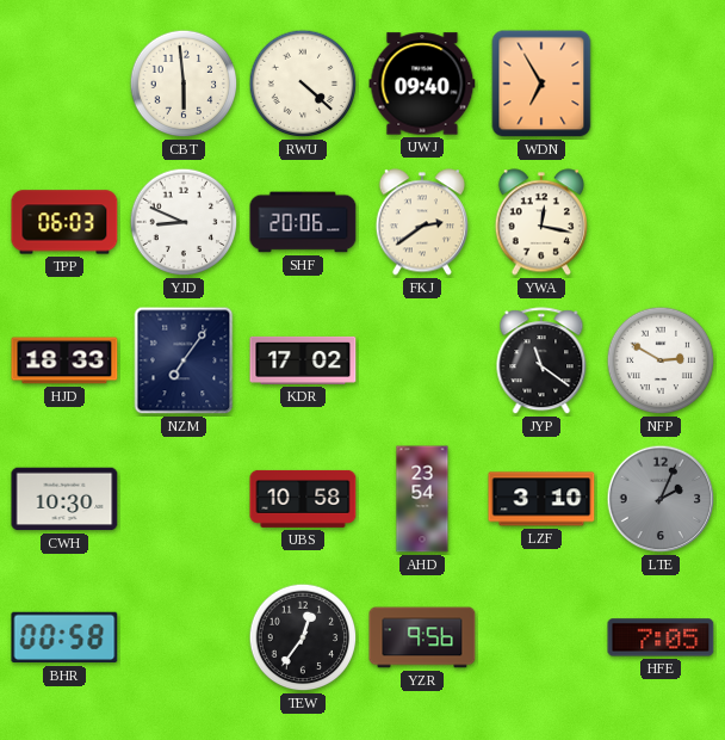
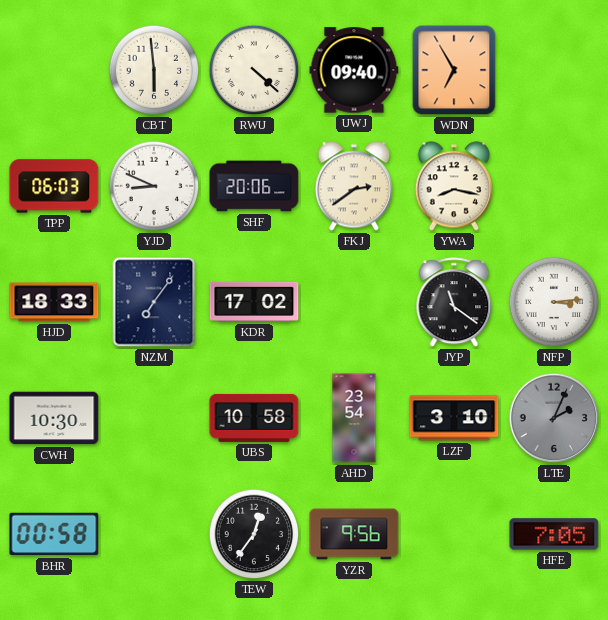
YWA: 12:17 -> 8:17
NFP: 2:50 -> 3:14
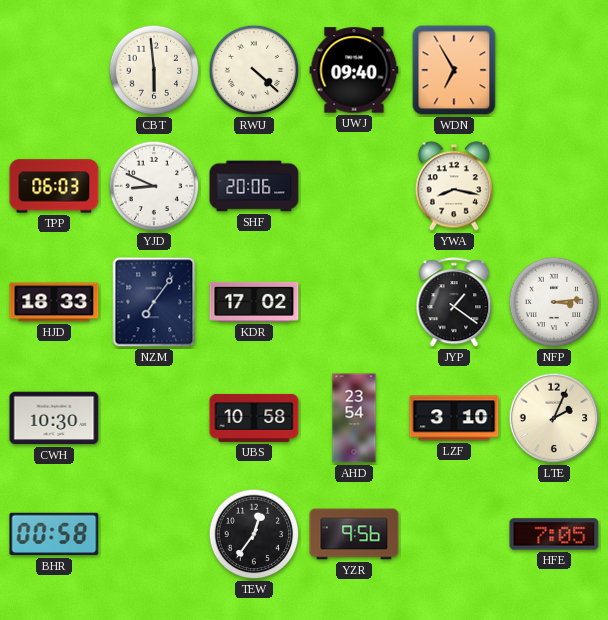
FKJ: 2:39 -> none
JYP: 11:21 -> 1:21
LTE dial: grey -> cream
